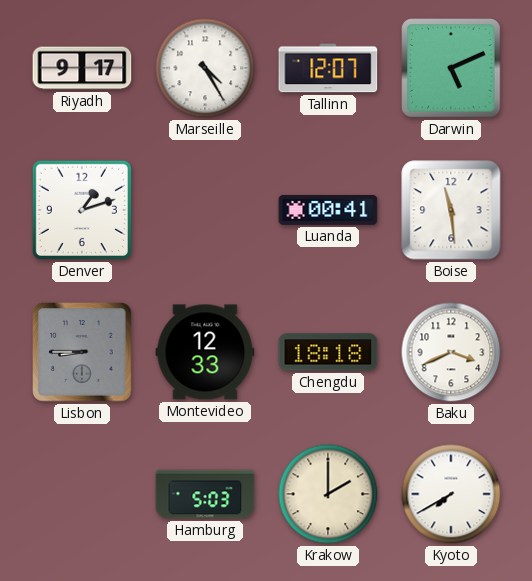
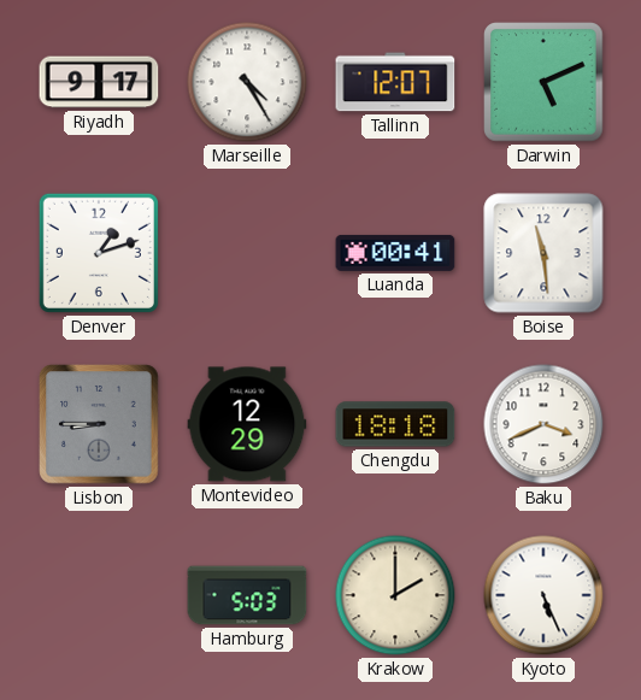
Montevideo: 12:33 -> 12:29
Kyoto: 7:40 -> 5:26
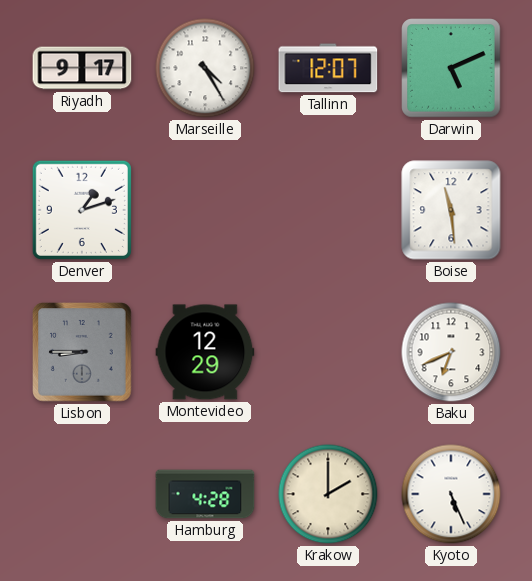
Luanda: 00:41 -> none
Chengdu: 18:18 -> none
Baku: 3:41 -> 6:41
Hamburg: 5:03 -> 4:28
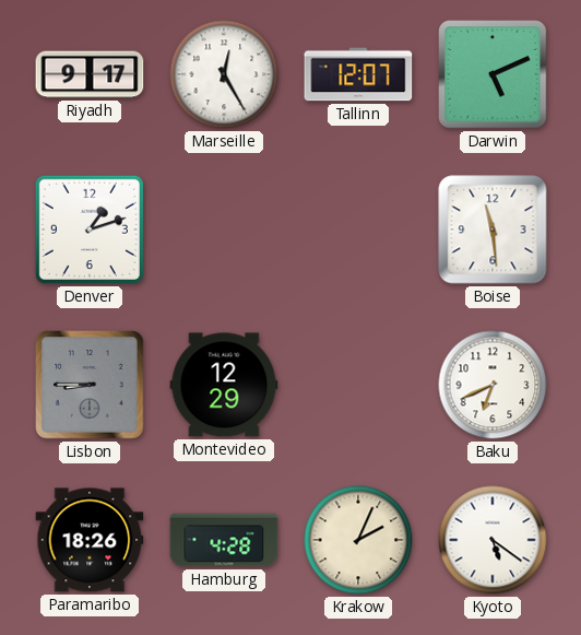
Marseille: 4:25 -> 12:25
Paramaribo: none -> 18:26
Krakow: 2:00 -> 2:04
Kyoto: 5:26 -> 5:21
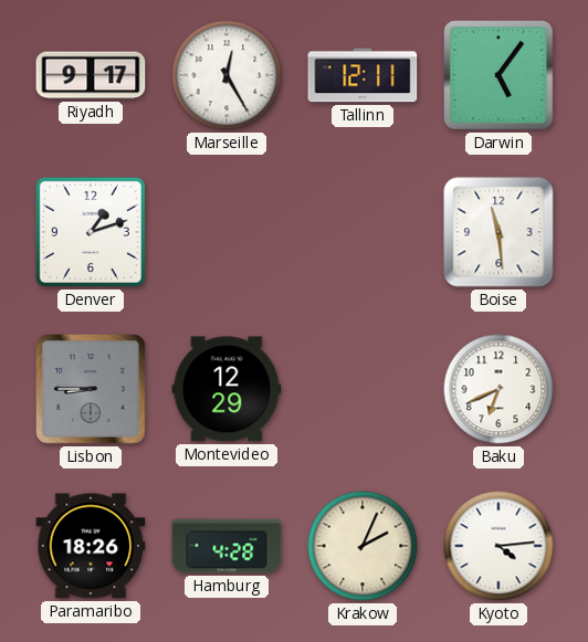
Tallinn: 12:07 -> 12:11
Darwin: 5:11 -> 5:06
Kyoto: 5:21 -> 4:14
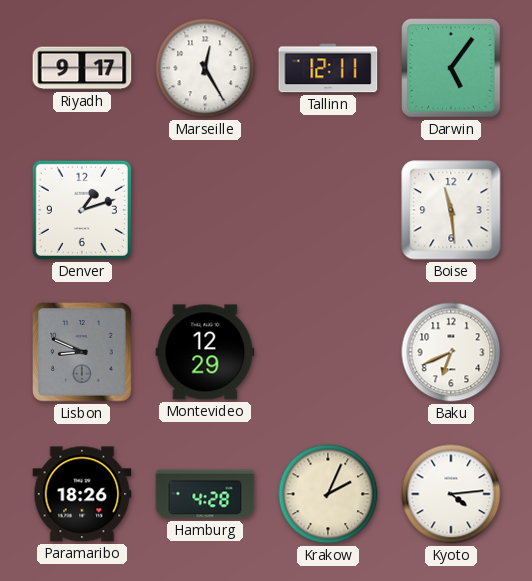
Lisbon: 8:45 -> 8:49
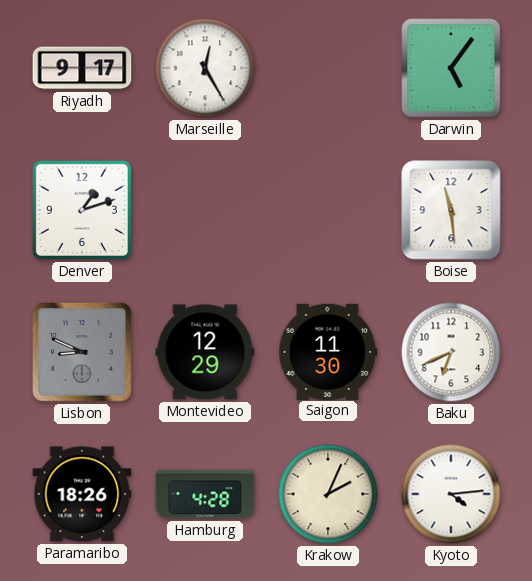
Tallinn: 12:11 -> none
Saigon: none -> 11:30
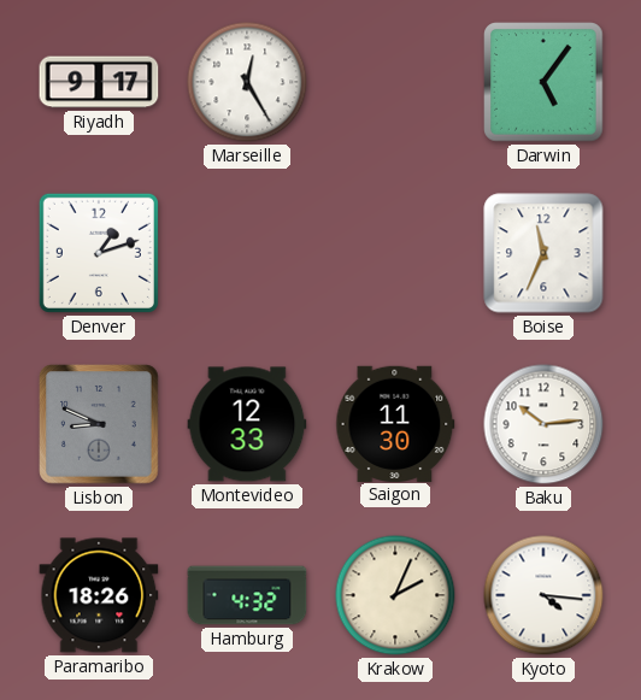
Boise: 11:29 -> 11:34
Montevideo: 12:29 -> 12:33
Baku: 6:41 -> 10:14
Hamburg: 4:28 -> 4:32
Kyoto: 4:14 -> 4:16
